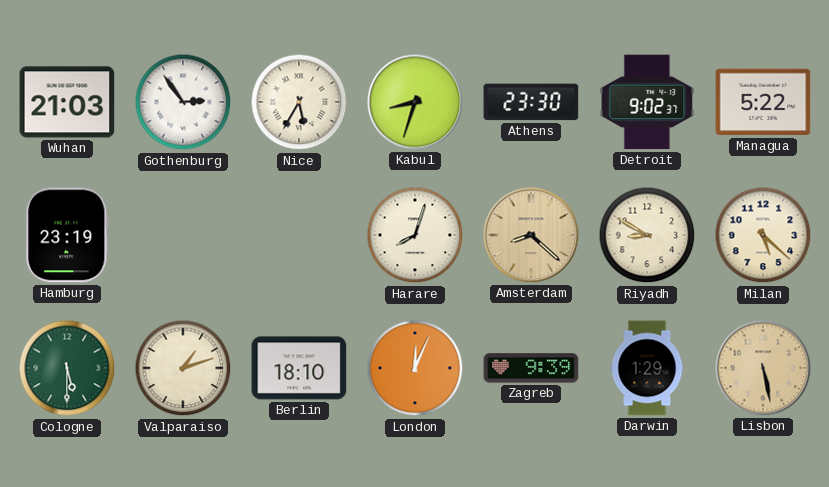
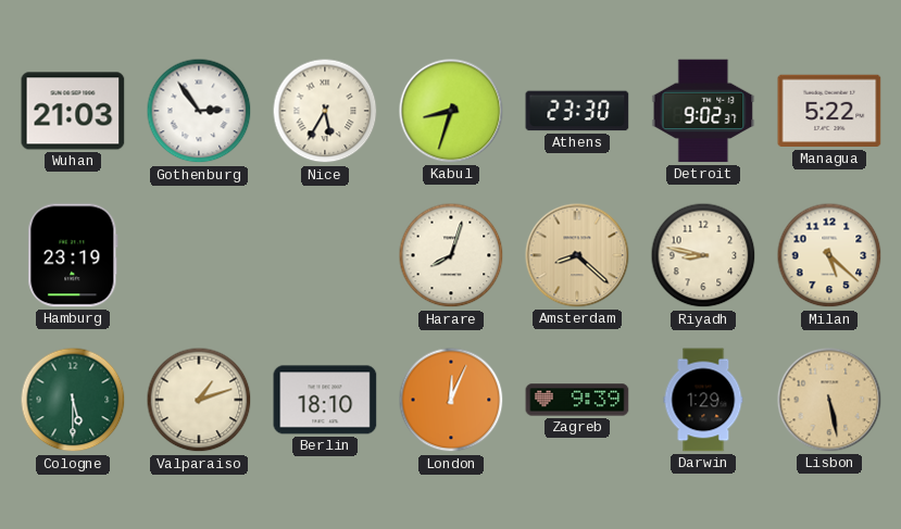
Riyadh: 8:50 -> 8:47
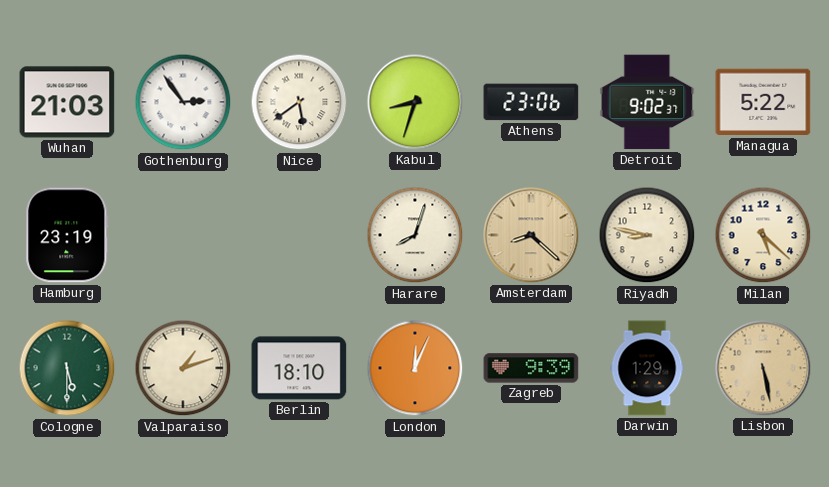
Nice: 5:35 -> 5:39
Athens: 23:30 -> 23:06
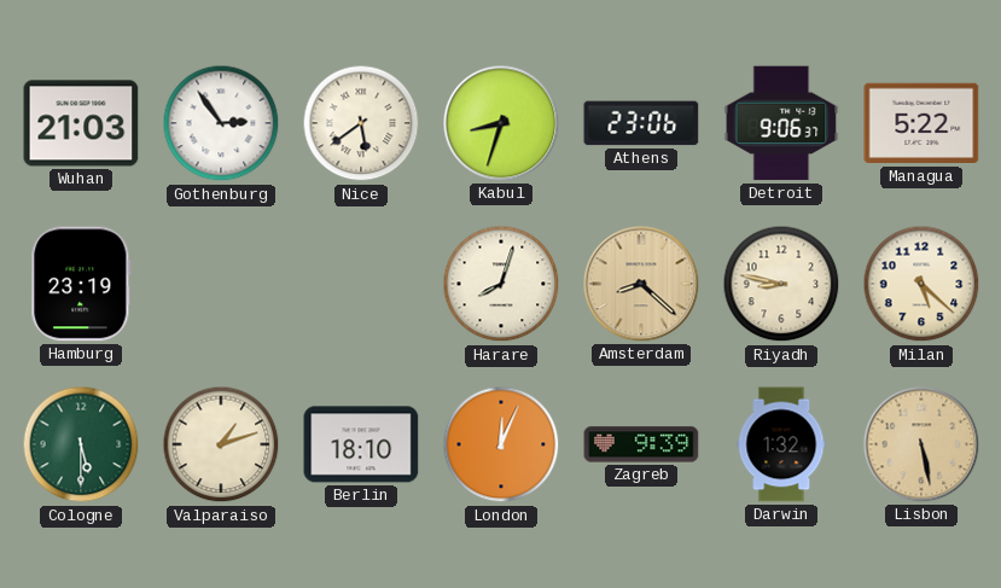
Detroit: 9:02 -> 9:06
Darwin: 1:29 -> 1:32
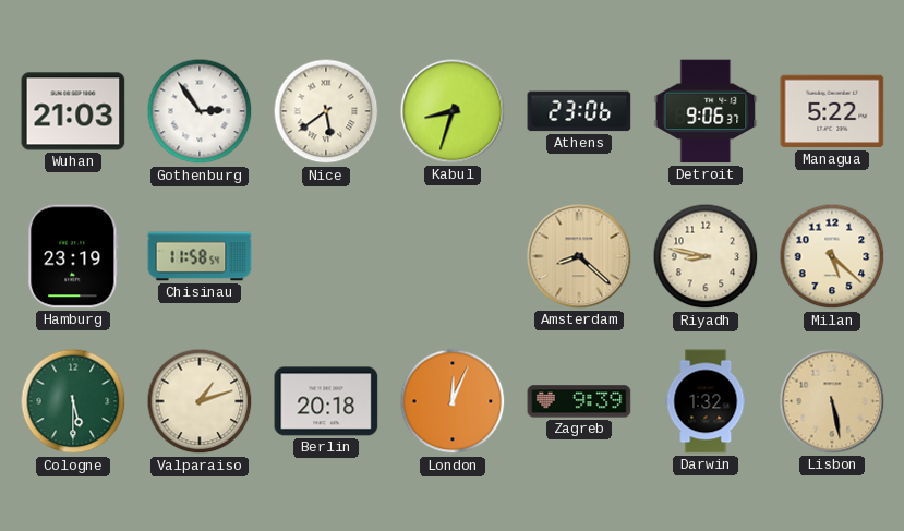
Chisinau: none -> 11:58
Harare: 8:03 -> none
Berlin: 18:10 -> 20:18
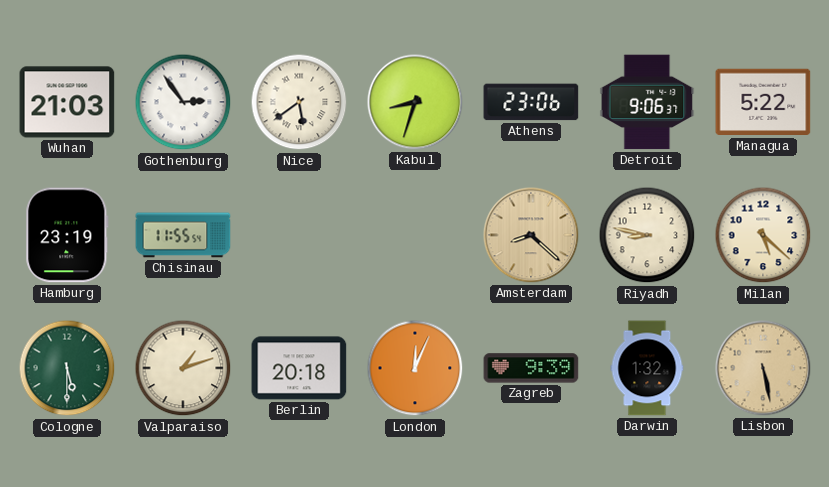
Chisinau: 11:58 -> 11:55
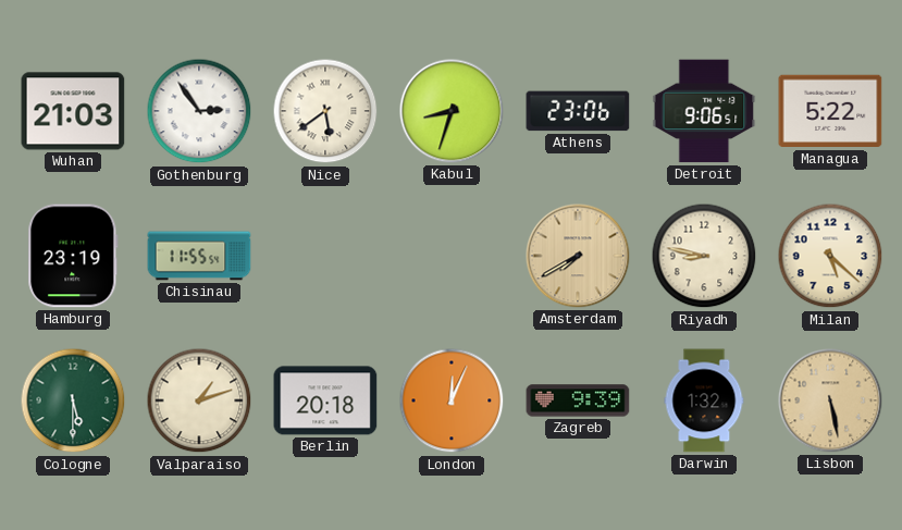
Detroit: 9:06:37 -> 9:06:51
Amsterdam: 8:22 -> 7:40
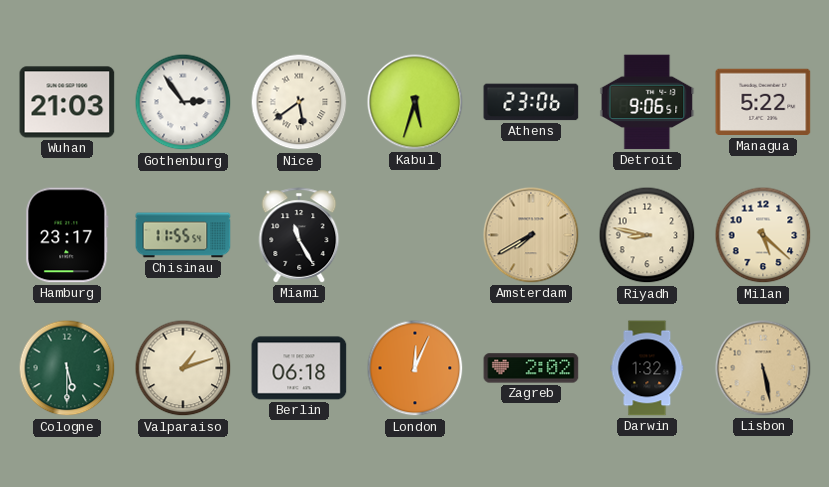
Kabul: 8:33 -> 5:33
Hamburg: 23:19 -> 23:17
Miami: none -> 11:25
Berlin: 20:18 -> 06:18
Zagreb: 9:39 -> 2:02
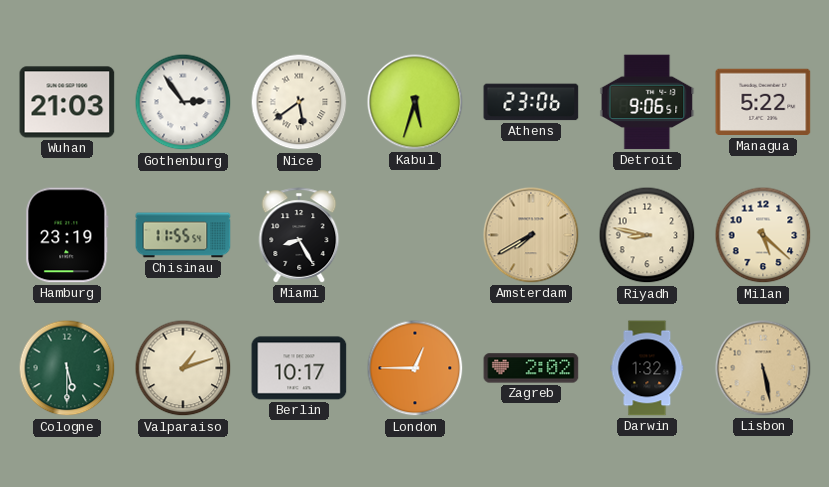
Hamburg: 23:17 -> 23:19
Miami: 11:25 -> 8:25
Berlin: 06:18 -> 10:17
London: 12:04 -> 12:45
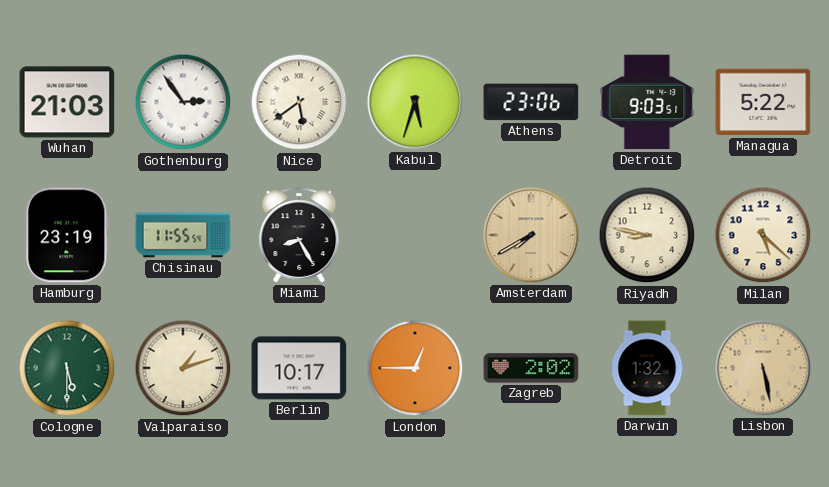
Detroit: 9:06 -> 9:03
